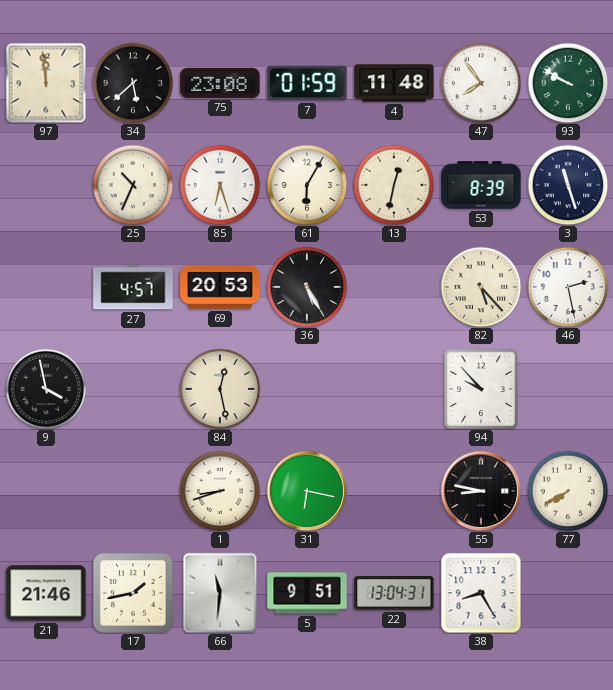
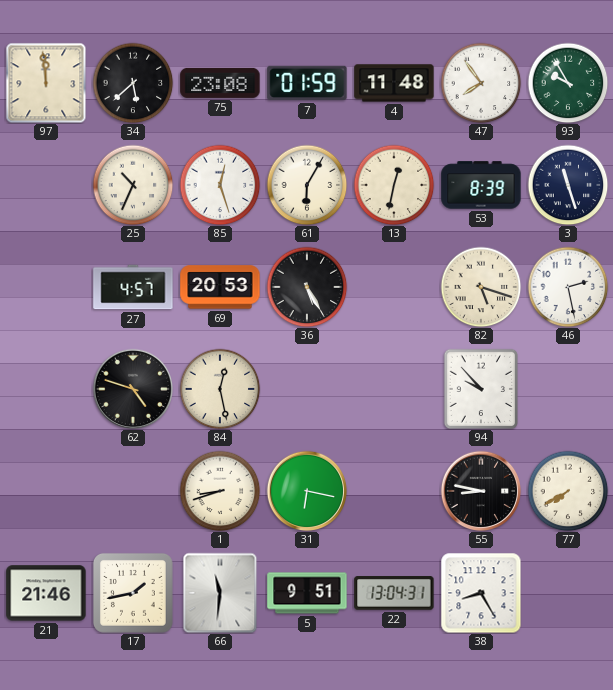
93: 9:50 -> 9:55
85: 6:27 -> 12:27
82: 5:23 -> 5:18
9: 3:58 -> none
62: none -> 4:48
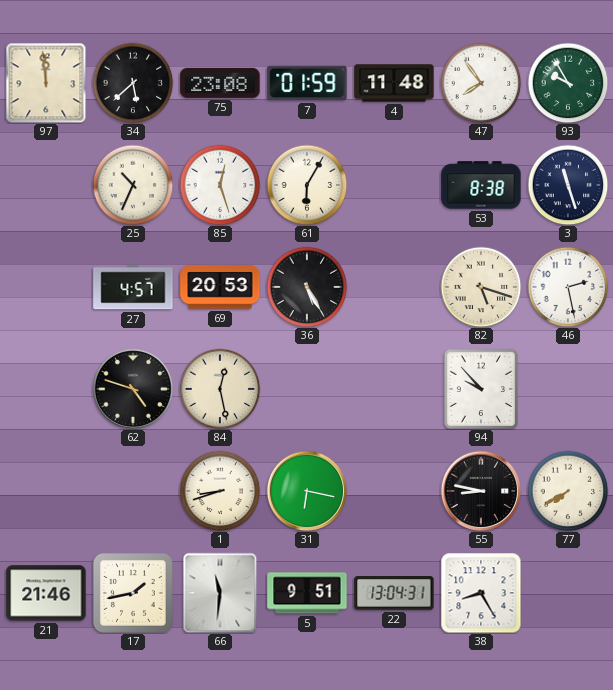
13: 12:32 -> none
53: 8:39 -> 8:38
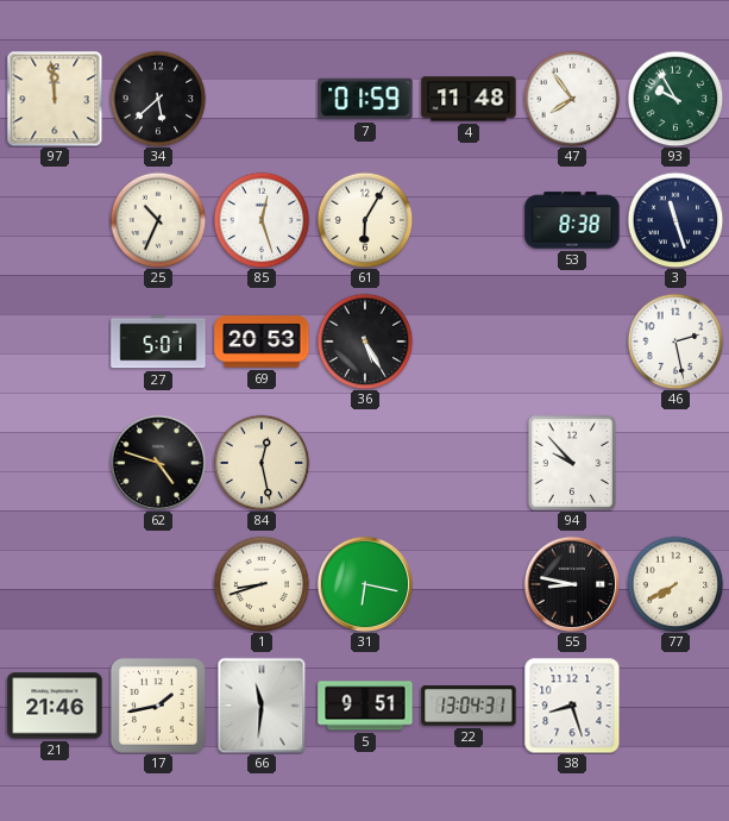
75: 23:08 -> none
27: 4:57 -> 5:01
82: 5:18 -> none
38: 8:25 -> 8:27
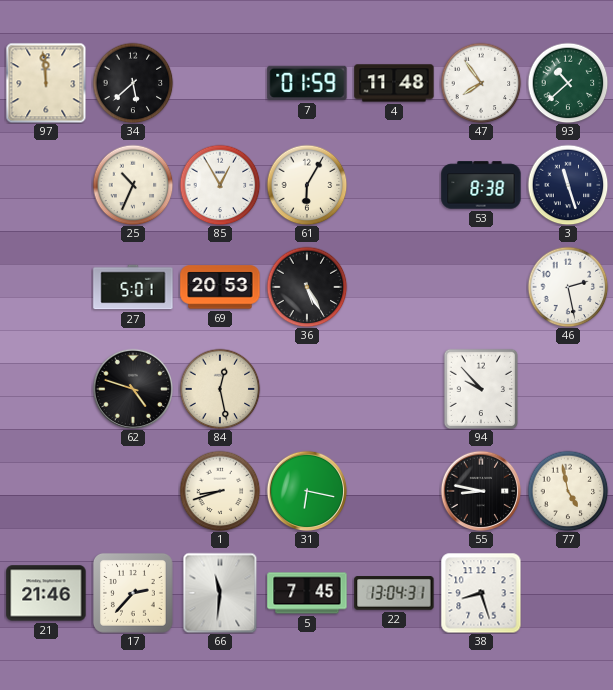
93: 9:55 -> 10:38
85: 12:27 -> 12:55
77: 7:40 -> 4:58
17: 1:43 -> 2:37
5: 9:51 -> 7:45
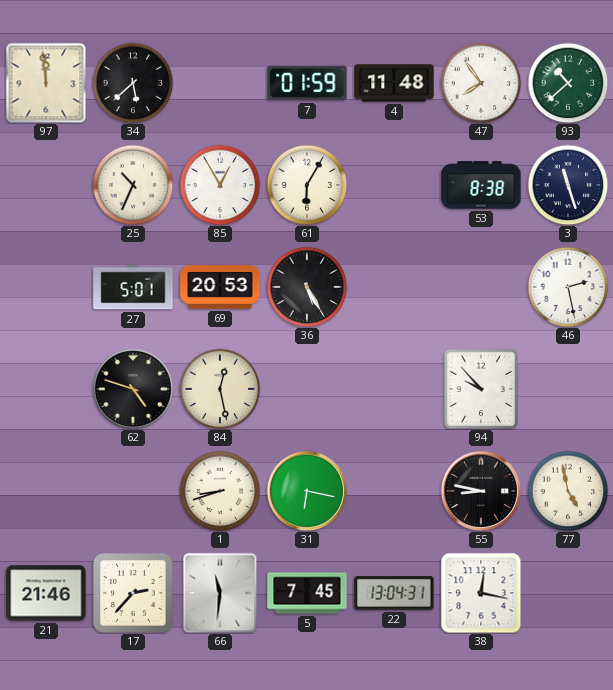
38: 8:27 -> 12:17
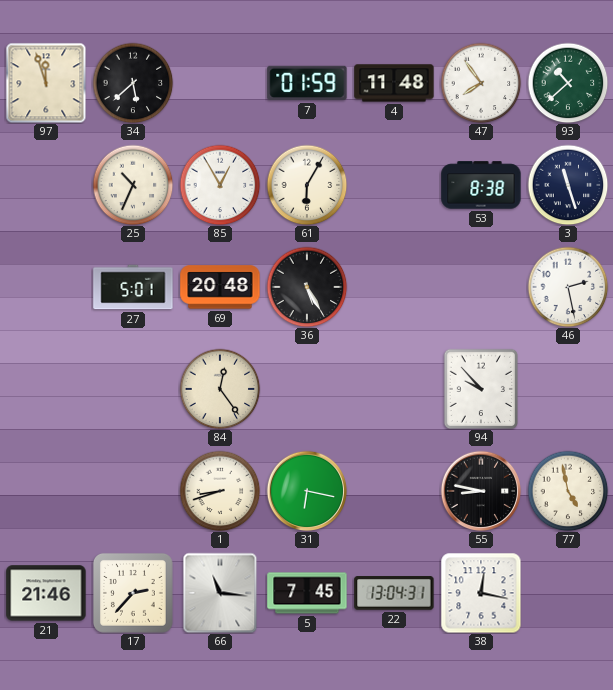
97: 11:59 -> 11:57
69: 20:53 -> 20:48
62: 4:48 -> none
84: 12:28 -> 12:24
66: 11:31 -> 11:16
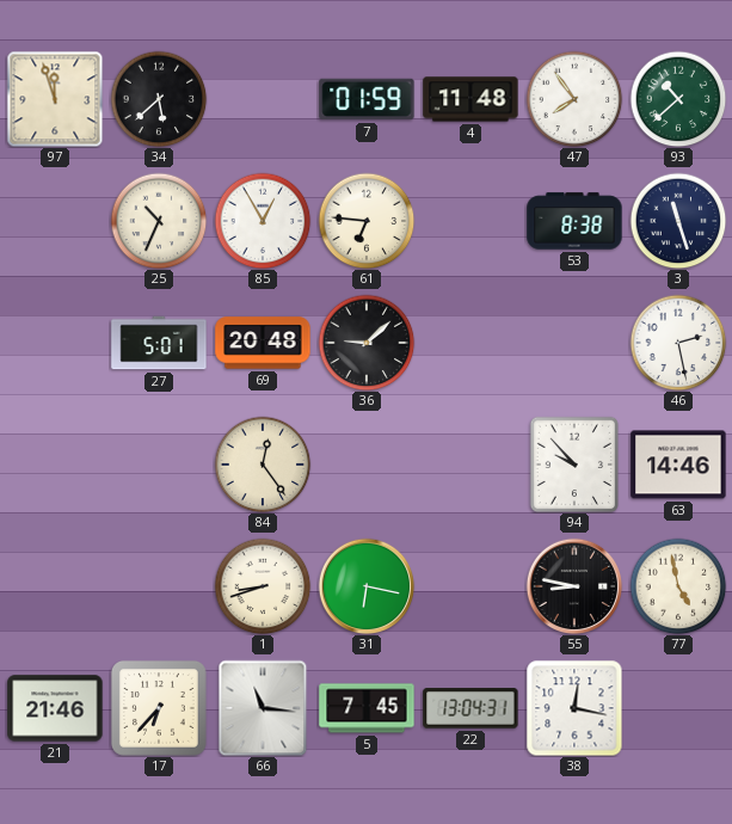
61: 6:05 -> 6:46
36: 5:25 -> 9:08
63: none -> 14:46
17: 2:37 -> 6:37
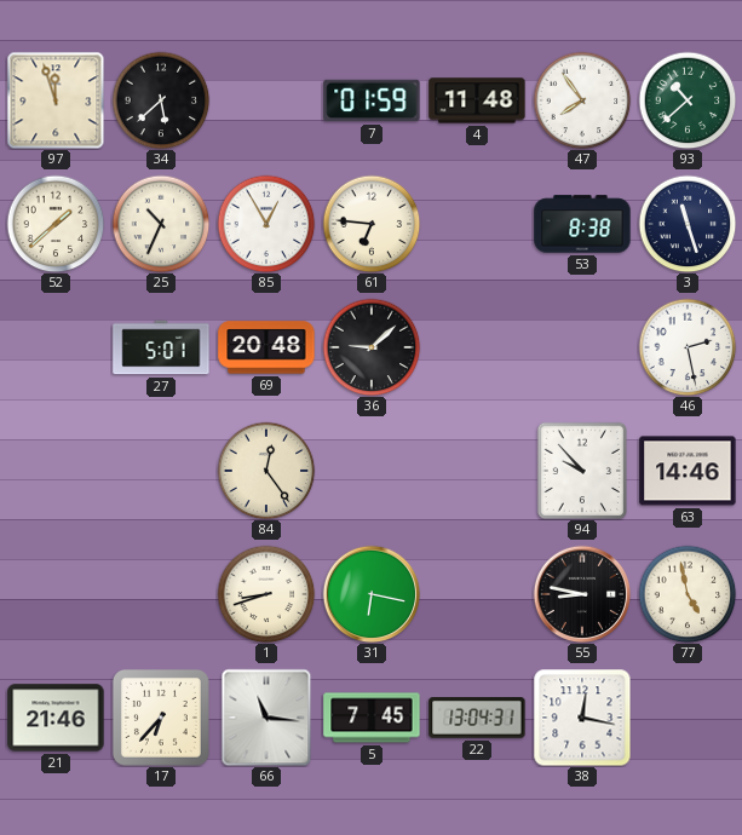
52: none -> 1:38
